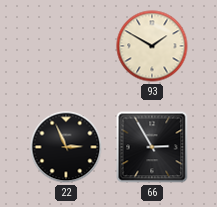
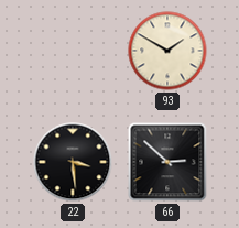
22: 2:56 -> 3:29
66: 2:55 -> 2:52
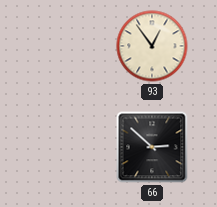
93: 1:50 -> 12:54
22: 3:29 -> none
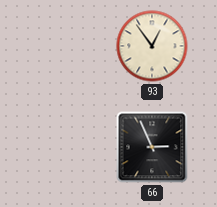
66: 2:52 -> 2:56
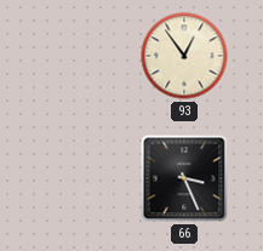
66: 2:56 -> 3:26
